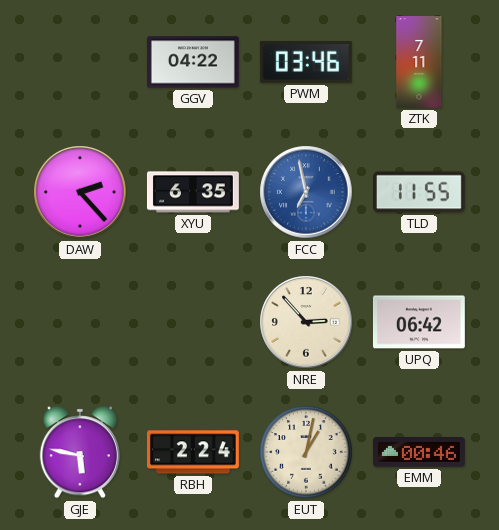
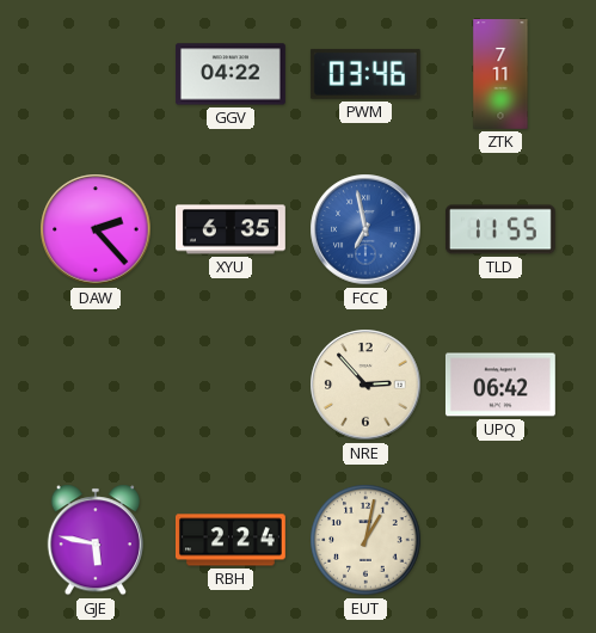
EMM: 00:46 -> none
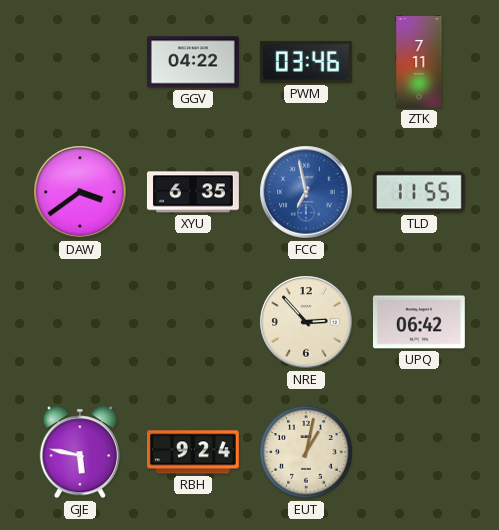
DAW: 2:23 -> 3:39
RBH: 2:24 -> 9:24
